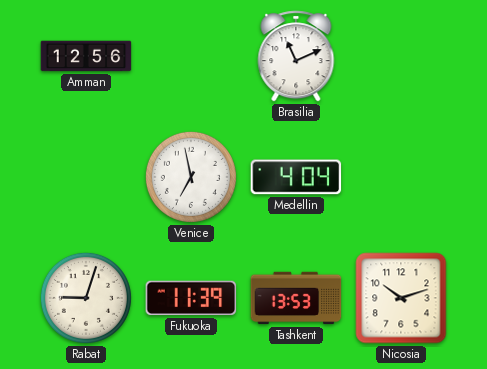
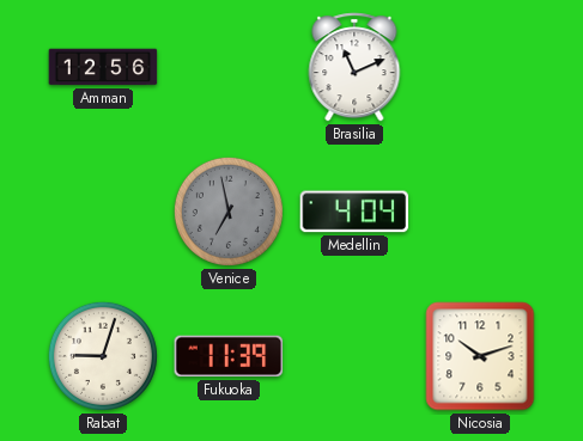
Venice dial: white -> grey
Tashkent: 13:53 -> none
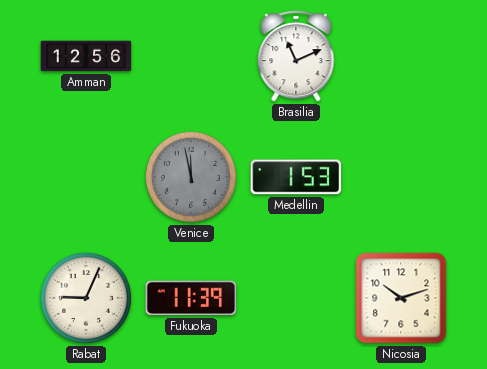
Venice: 6:58 -> 11:58
Medellin: 4:04 -> 1:53
Rabat: 9:03 -> 9:04
